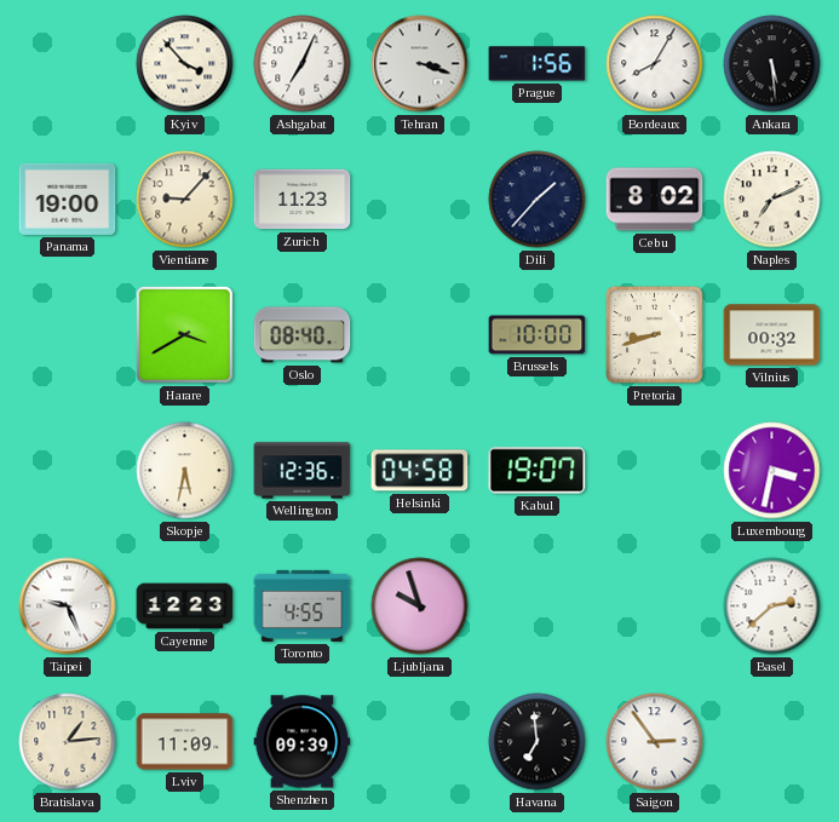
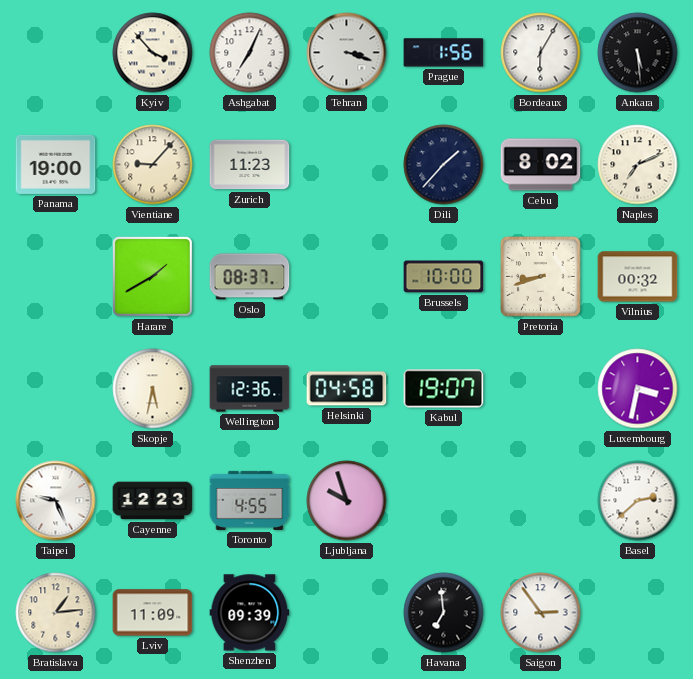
Bordeaux: 8:05 -> 6:05
Harare: 3:40 -> 1:40
Oslo: 08:40 -> 08:37
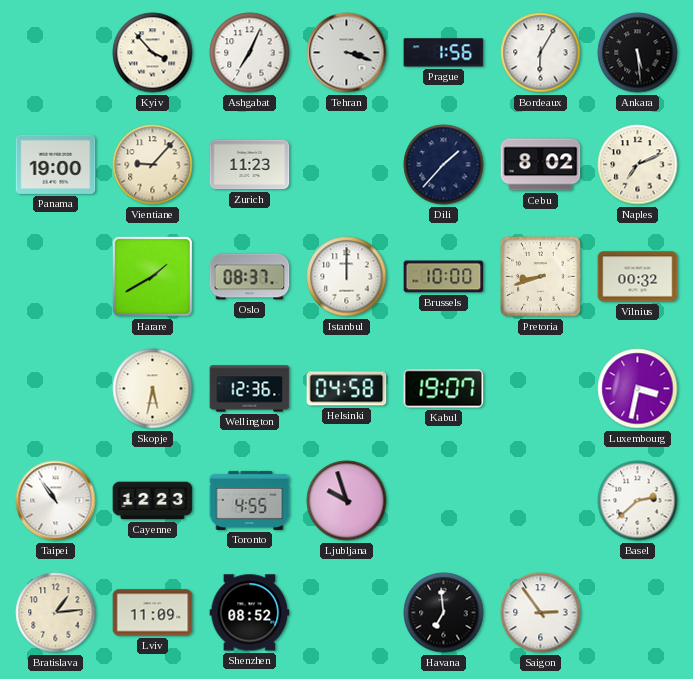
Istanbul: none -> 12:00
Taipei: 9:26 -> 10:54
Shenzhen: 09:39 -> 08:52
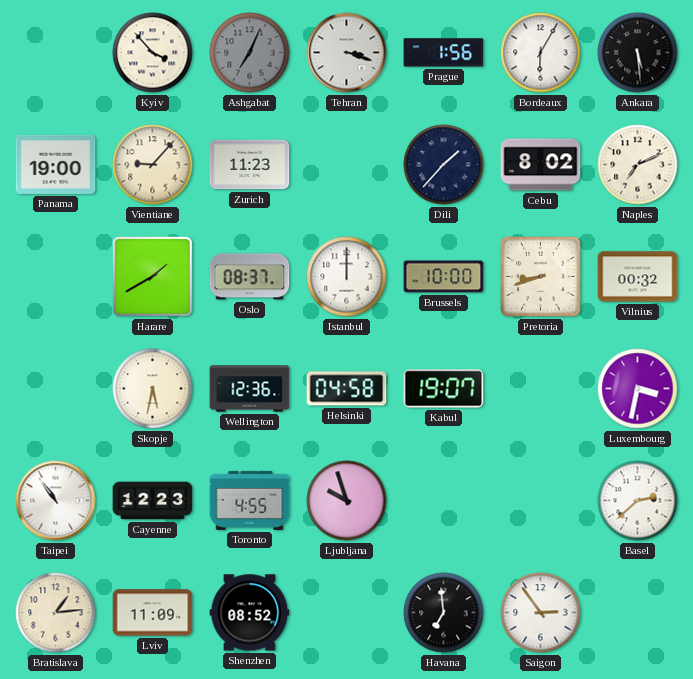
Ashgabat dial: white -> grey
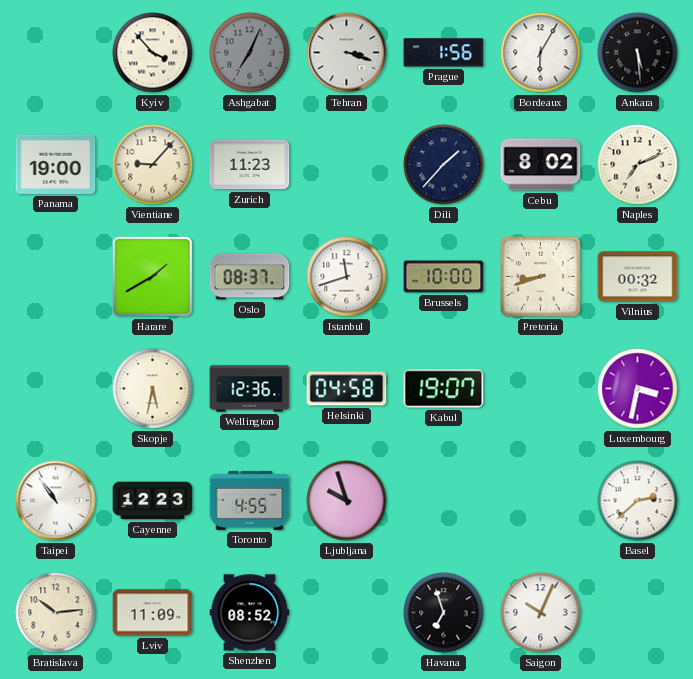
Istanbul: 12:00 -> 11:42
Bratislava: 1:14 -> 10:14
Havana: 6:59 -> 6:57
Saigon: 2:54 -> 10:04
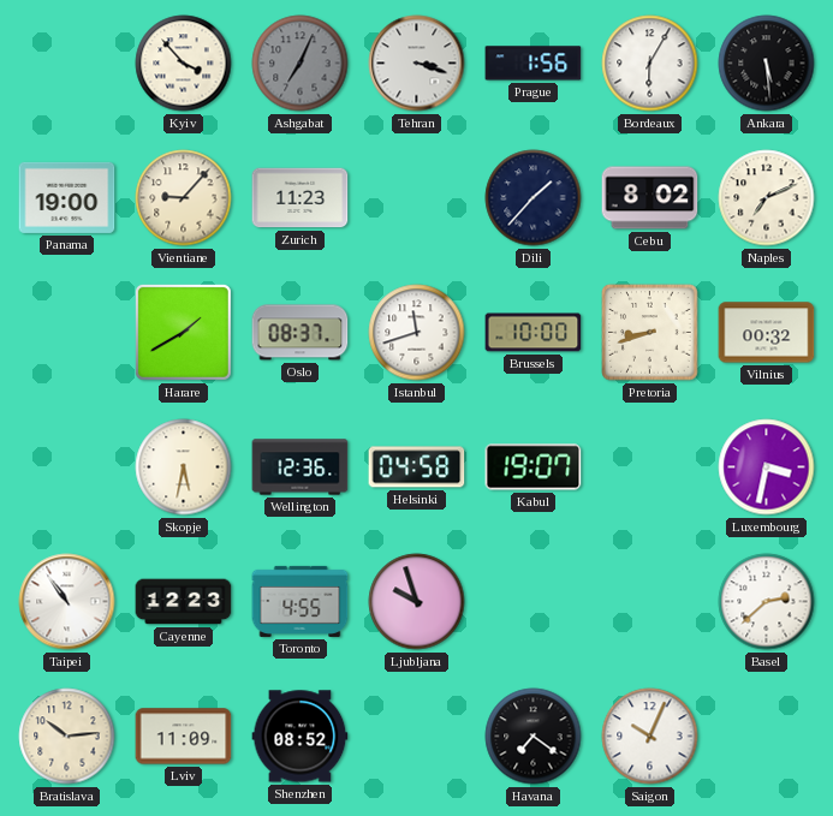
Havana: 6:57 -> 7:21
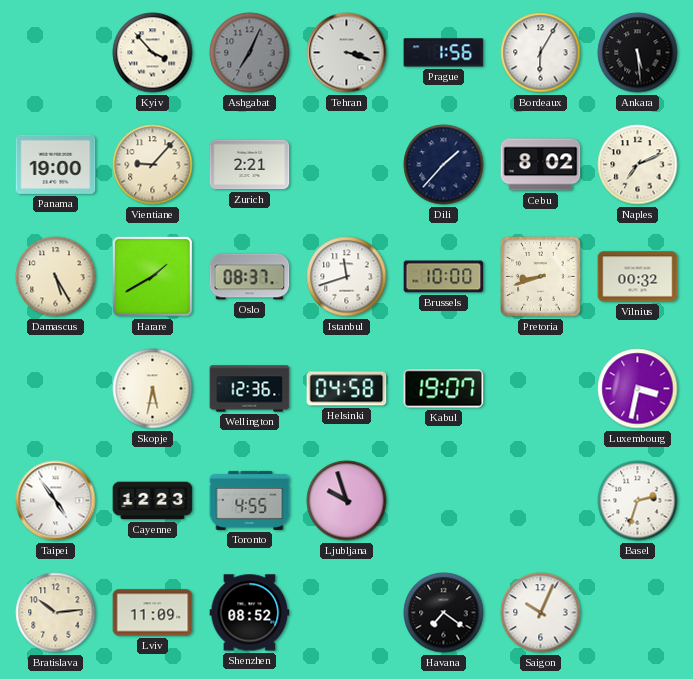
Zurich: 11:23 -> 2:21
Damascus: none -> 5:25
Taipei: 10:54 -> 4:54
Basel: 2:38 -> 2:33
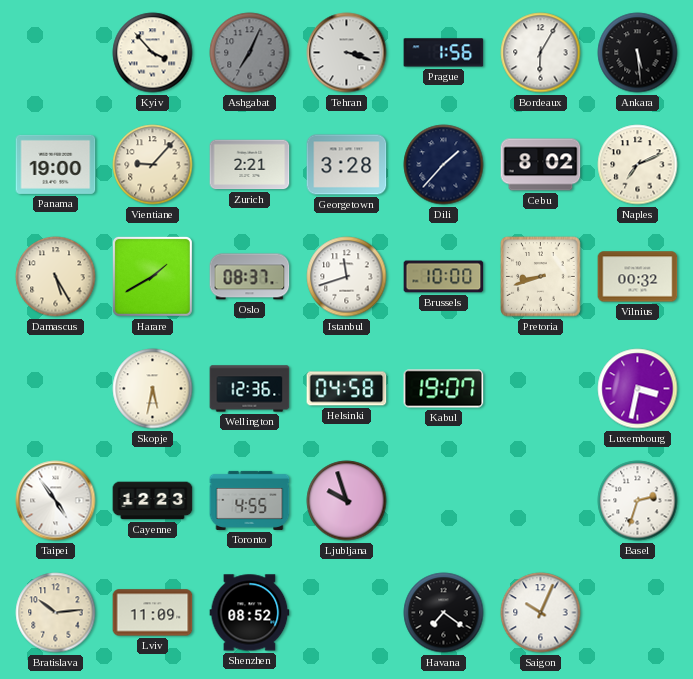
Georgetown: none -> 3:28
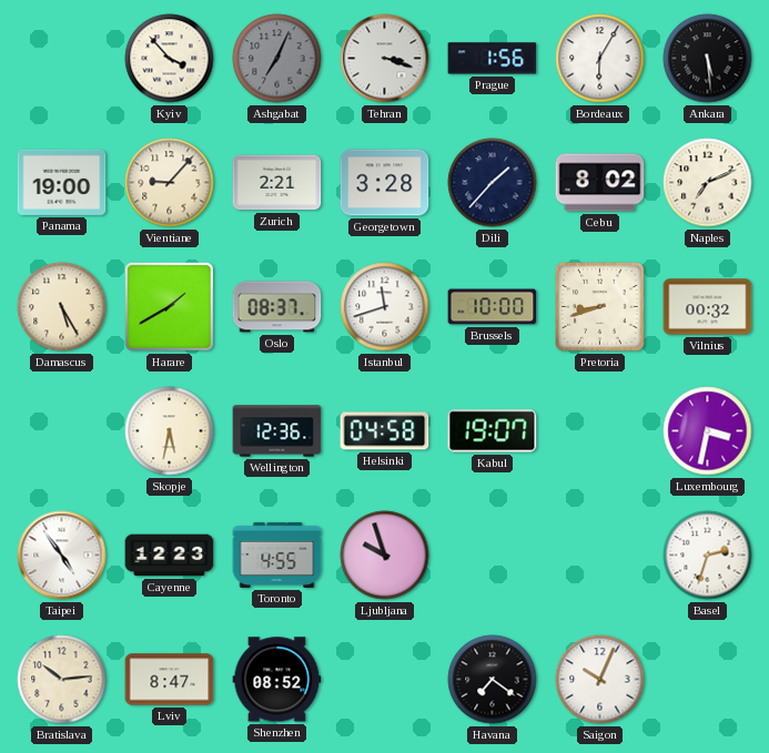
Lviv: 11:09 -> 8:47
